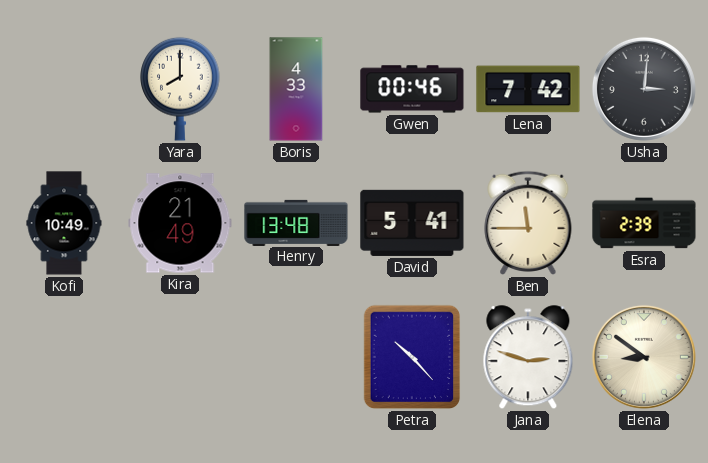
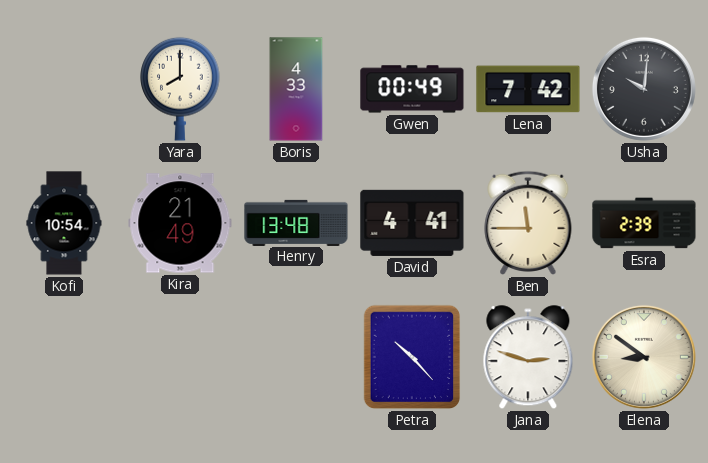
Gwen: 00:46 -> 00:49
Usha: 3:01 -> 10:01
Kofi: 10:49 -> 10:54
David: 5:41 -> 4:41
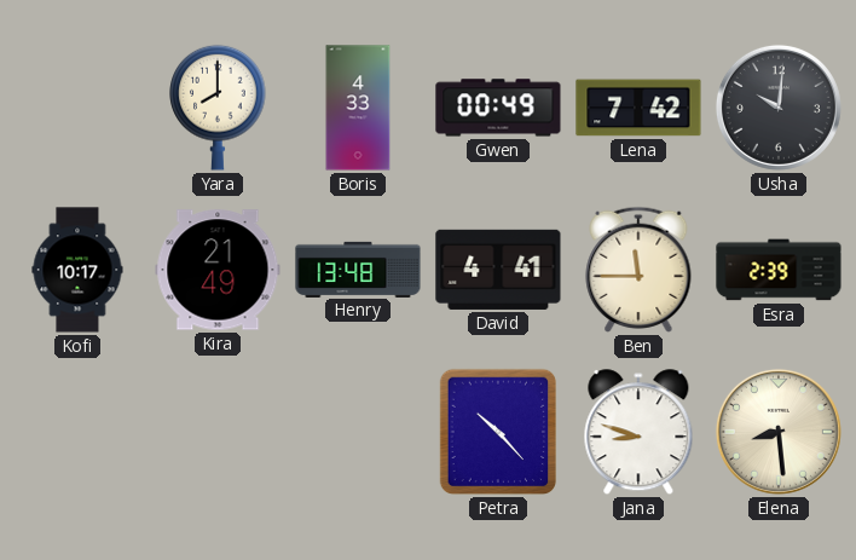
Kofi: 10:54 -> 10:17
Jana: 2:48 -> 8:48
Elena: 8:51 -> 8:29
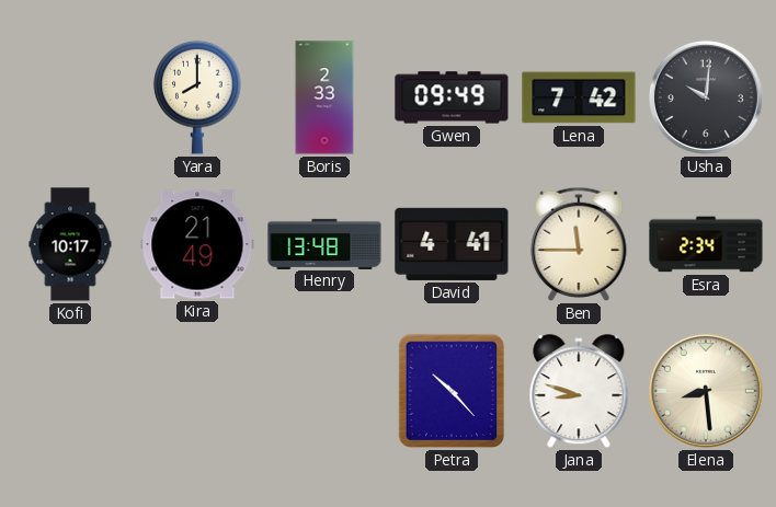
Boris: 4:33 -> 2:33
Gwen: 00:49 -> 09:49
Esra: 2:39 -> 2:34
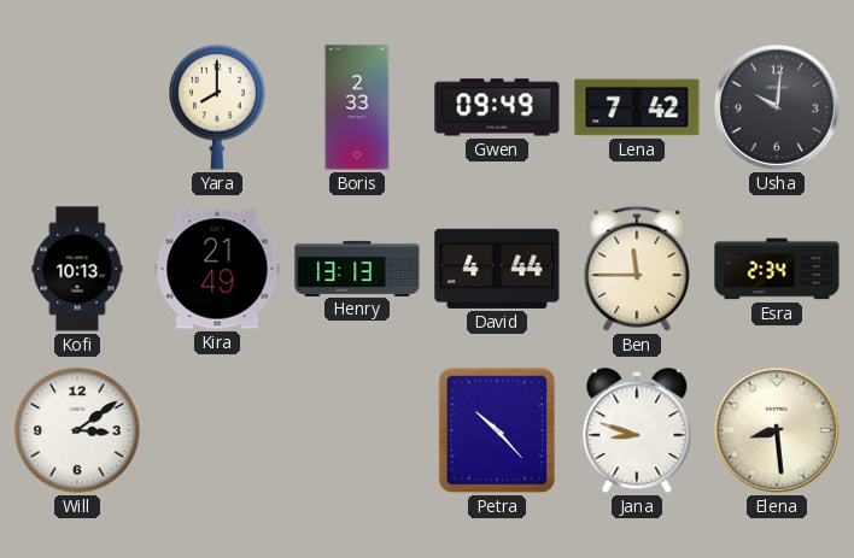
Kofi: 10:17 -> 10:13
Henry: 13:48 -> 13:13
David: 4:41 -> 4:44
Will: none -> 3:09
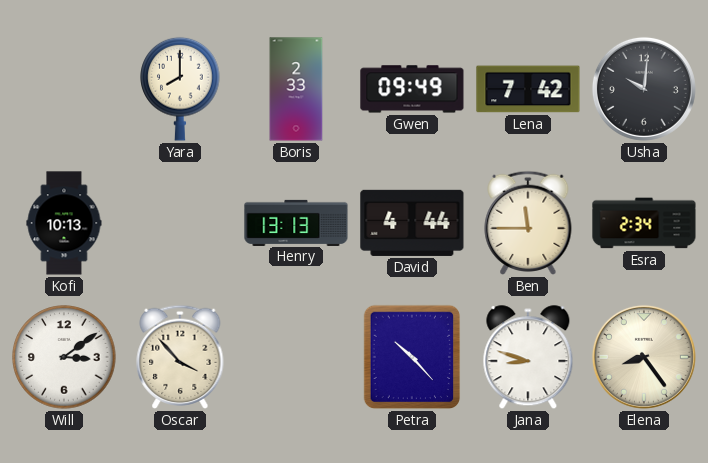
Kira: 21:49 -> none
Oscar: none -> 3:53
Elena: 8:29 -> 8:24
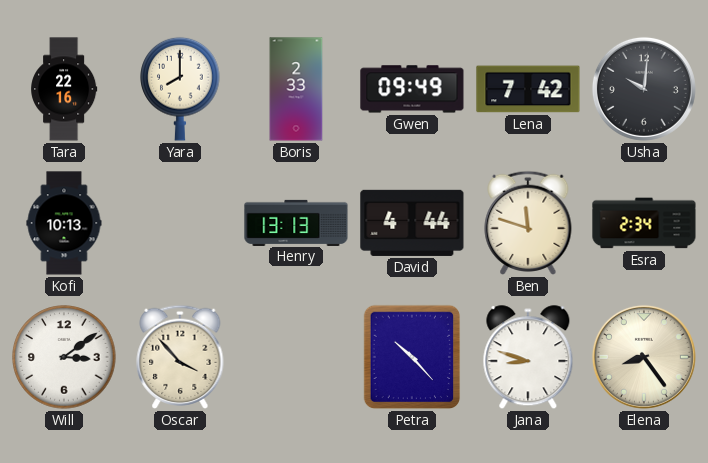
Tara: none -> 22:16
Ben: 11:45 -> 11:48
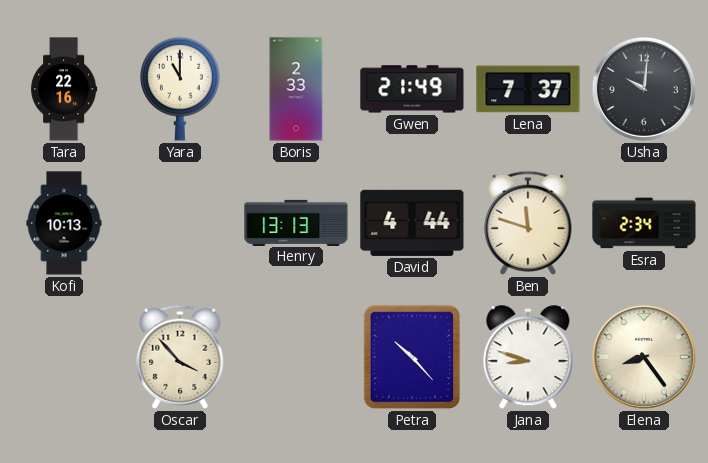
Yara: 8:00 -> 11:00
Gwen: 09:49 -> 21:49
Lena: 7:42 -> 7:37
Will: 3:09 -> none
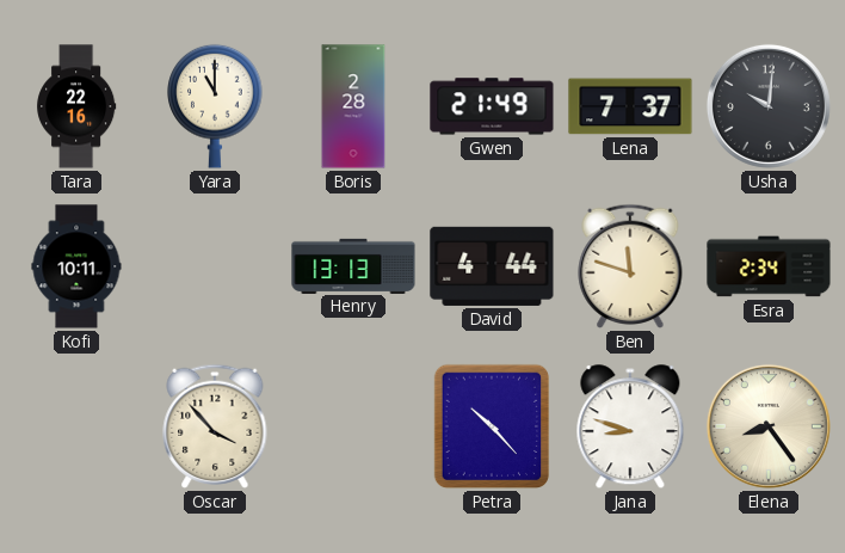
Boris: 2:33 -> 2:28
Kofi: 10:13 -> 10:11
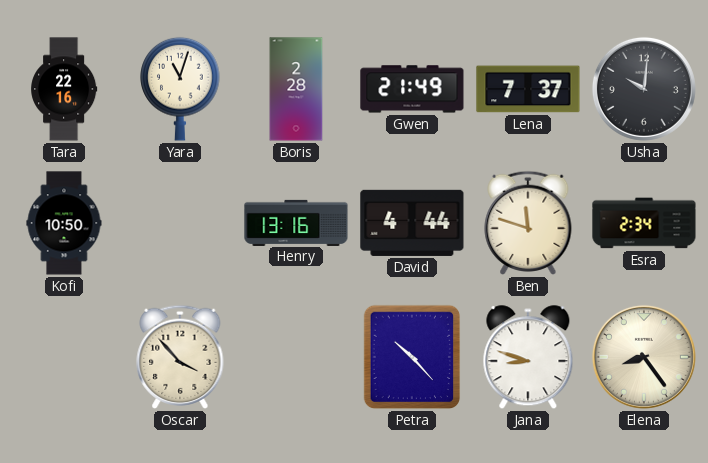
Yara: 11:00 -> 11:03
Kofi: 10:11 -> 10:50
Henry: 13:13 -> 13:16
